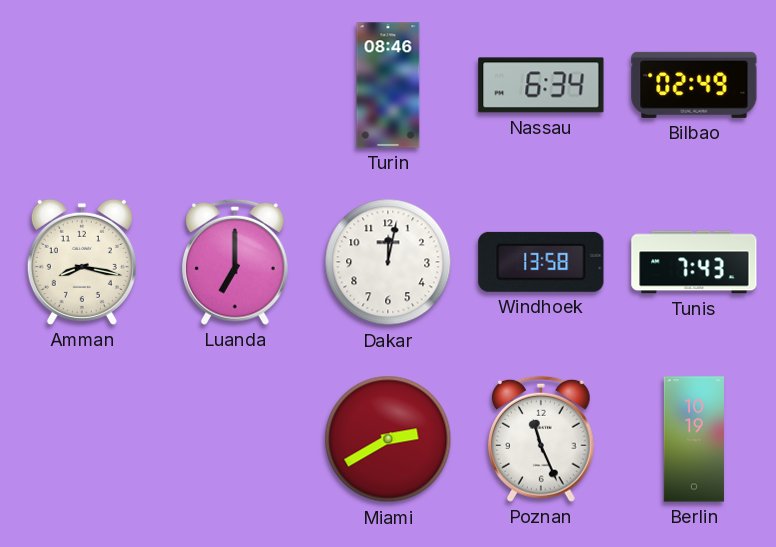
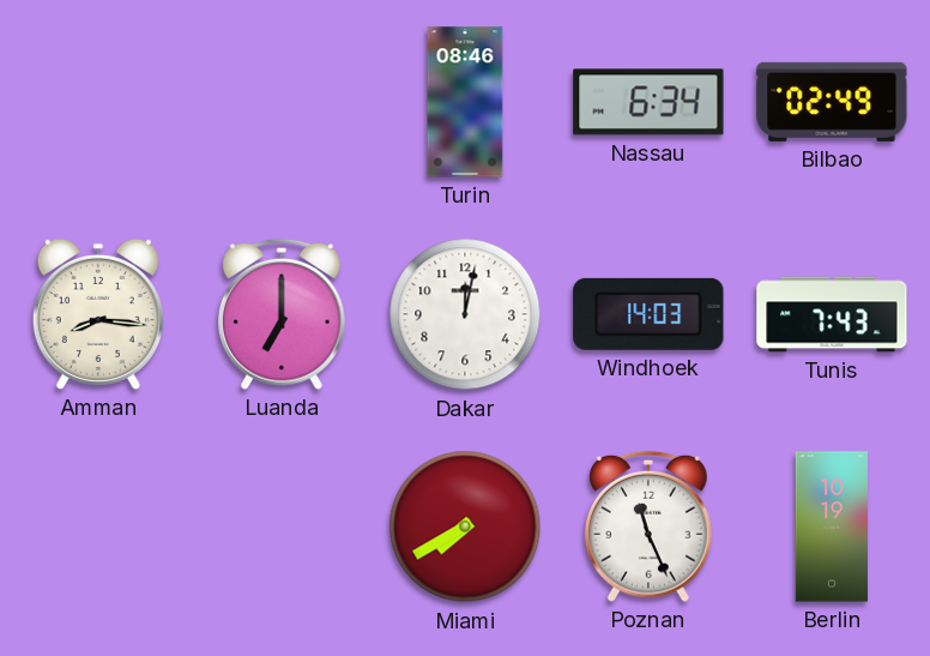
Amman: 8:17 -> 8:16
Windhoek: 13:58 -> 14:03
Miami: 2:40 -> 7:40
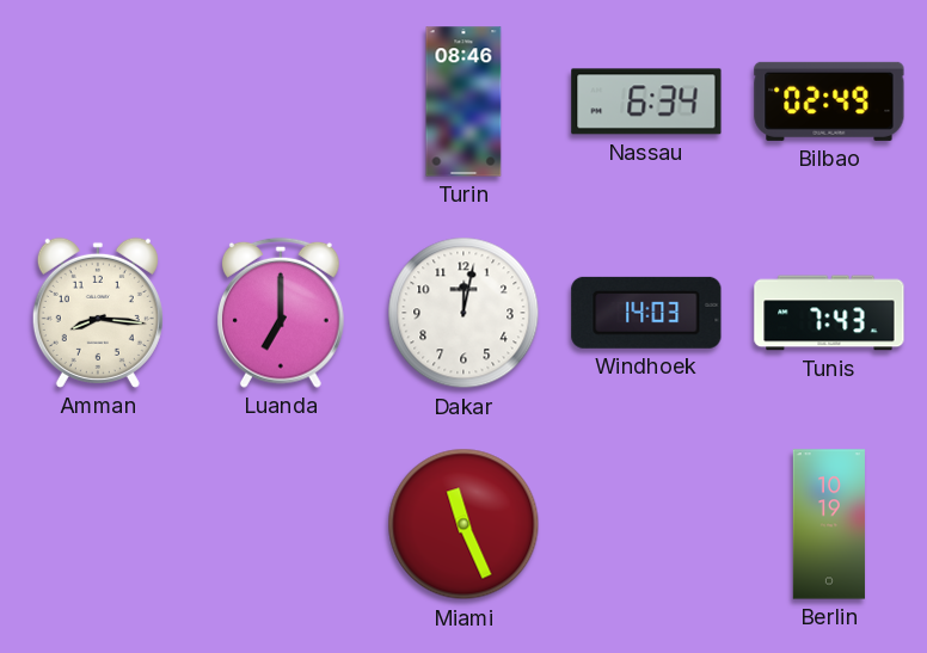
Miami: 7:40 -> 11:26
Poznan: 11:26 -> none
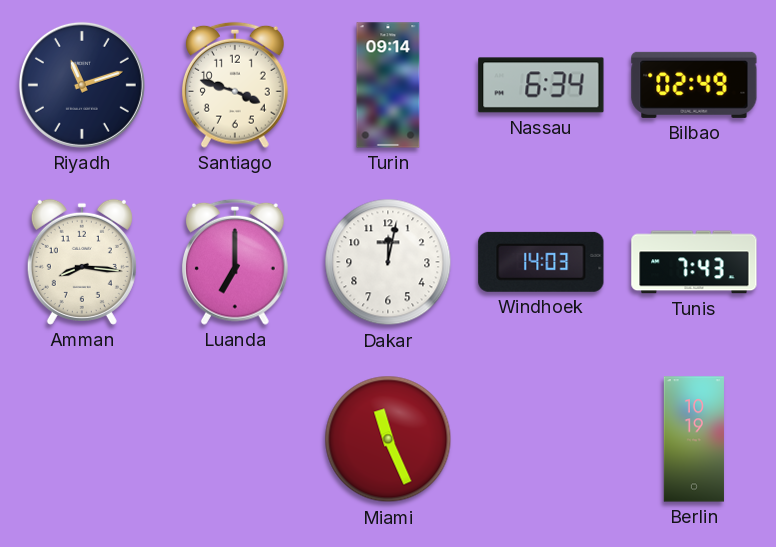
Riyadh: none -> 11:12
Santiago: none -> 3:48
Turin: 08:46 -> 09:14
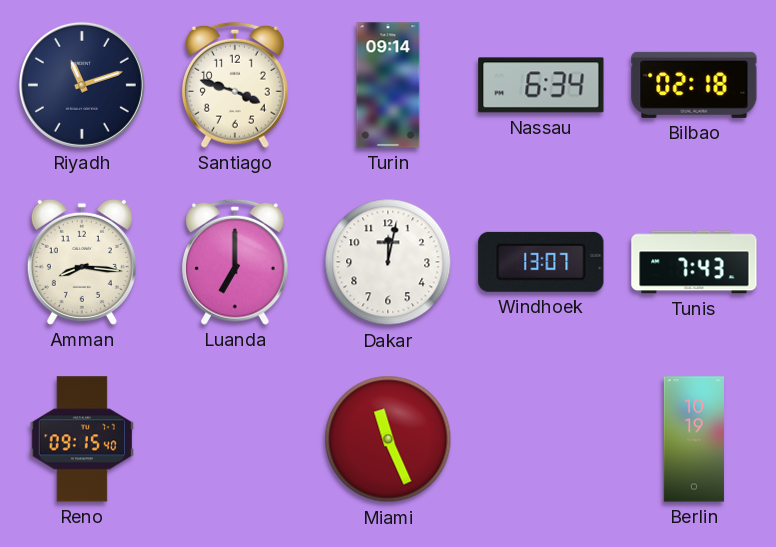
Bilbao: 02:49 -> 02:18
Windhoek: 14:03 -> 13:07
Reno: none -> 09:15
